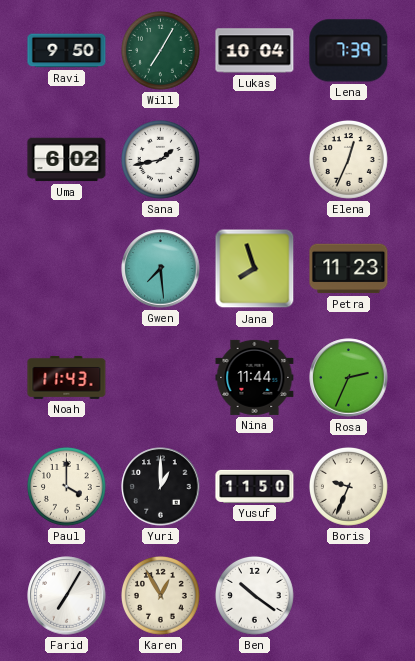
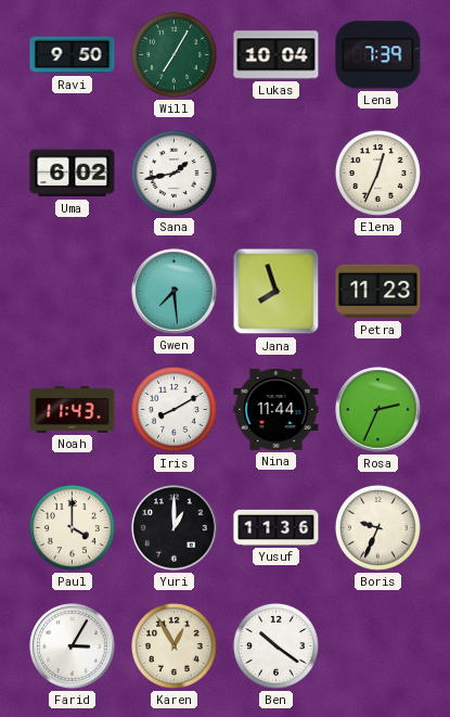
Iris: none -> 8:10
Yusuf: 11:50 -> 11:36
Farid: 7:05 -> 3:05
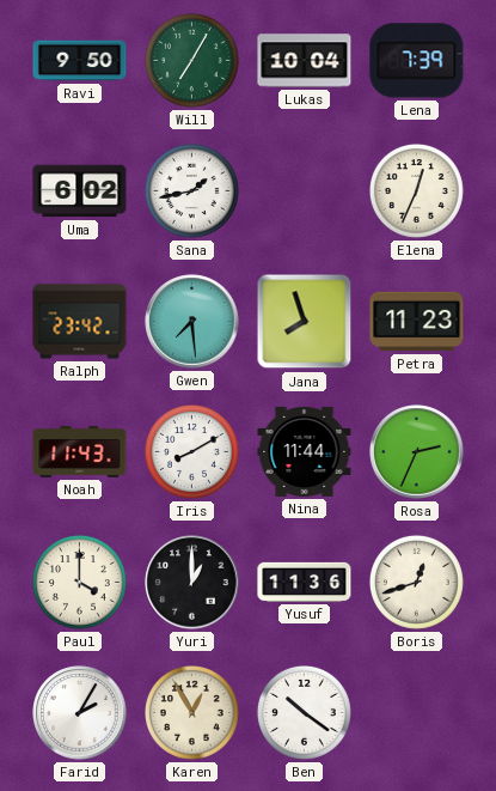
Ralph: none -> 23:42
Boris: 9:34 -> 12:42
Farid: 3:05 -> 2:05
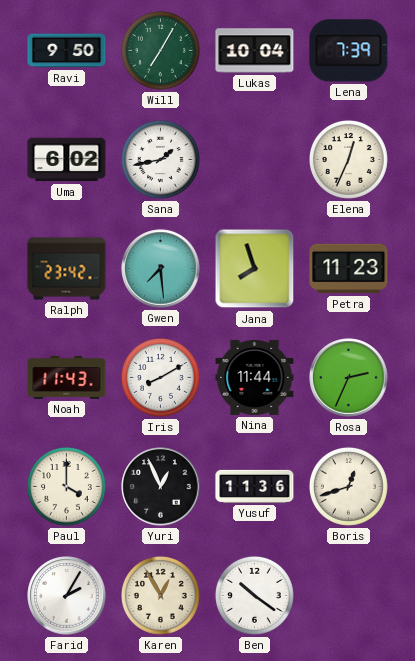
Yuri: 1:00 -> 12:56
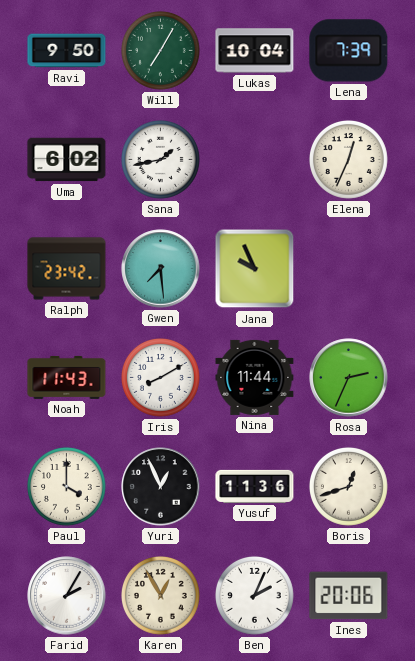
Jana: 7:57 -> 9:56
Petra: 11:23 -> none
Ben: 10:21 -> 2:04
Ines: none -> 20:06
